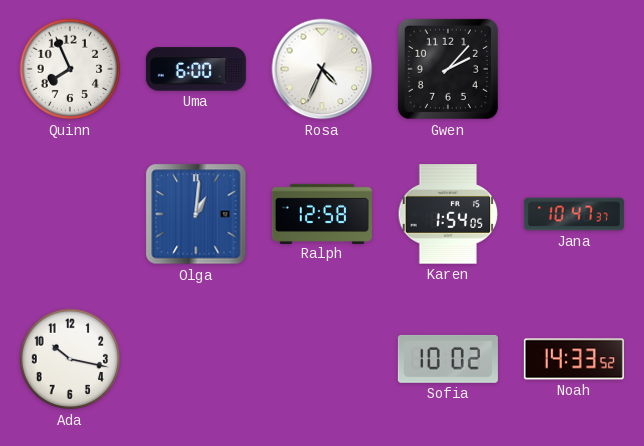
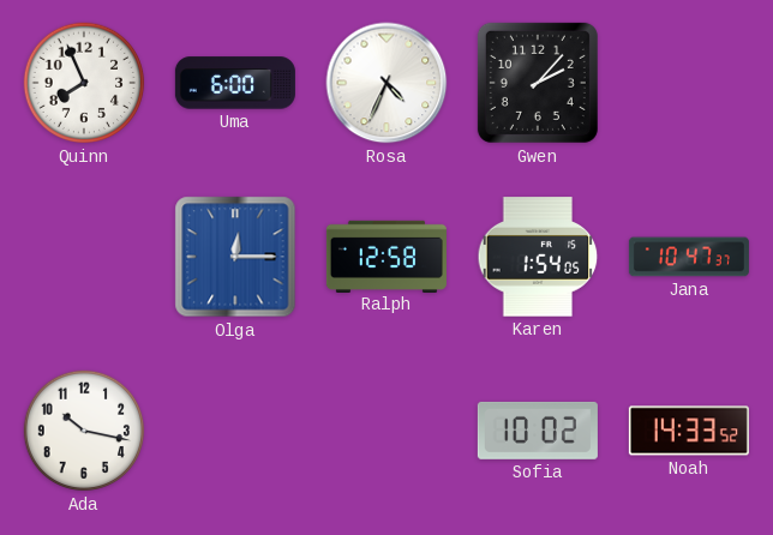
Olga: 1:01 -> 12:15
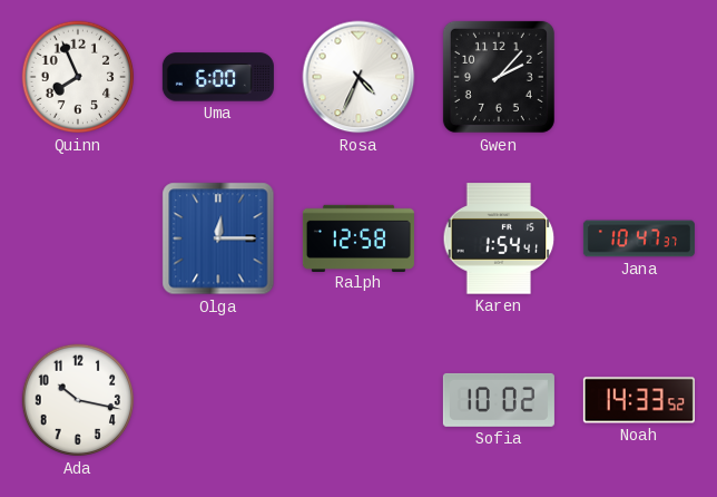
Karen: 1:54:05 -> 1:54:41
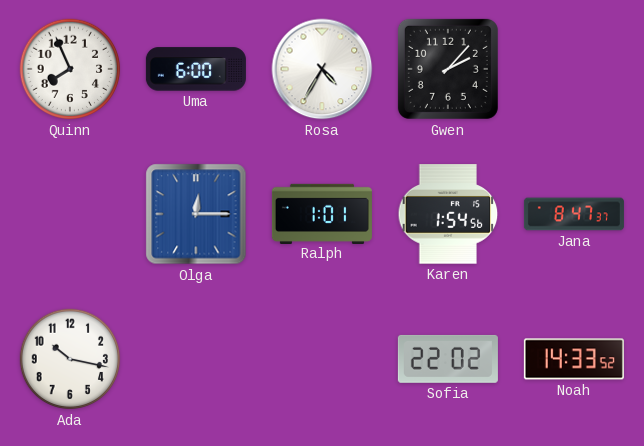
Rosa: 4:34 -> 4:35
Ralph: 12:58 -> 1:01
Karen: 1:54:41 -> 1:54:56
Jana: 10:47 -> 8:47
Sofia: 10:02 -> 22:02
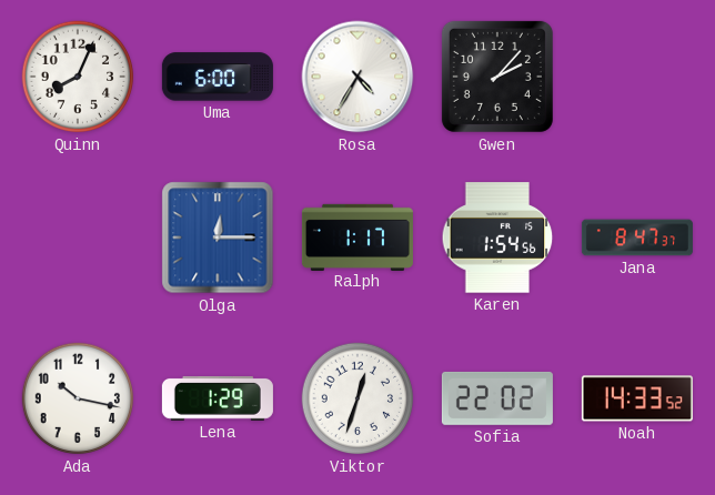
Quinn: 7:56 -> 8:04
Ralph: 1:01 -> 1:17
Lena: none -> 1:29
Viktor: none -> 12:33
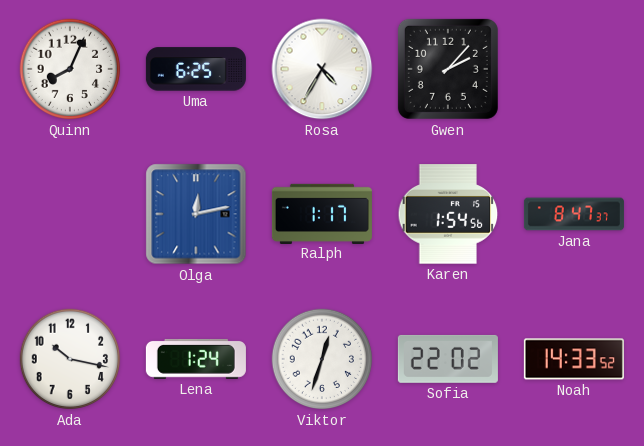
Uma: 6:00 -> 6:25
Olga: 12:15 -> 12:13
Lena: 1:29 -> 1:24
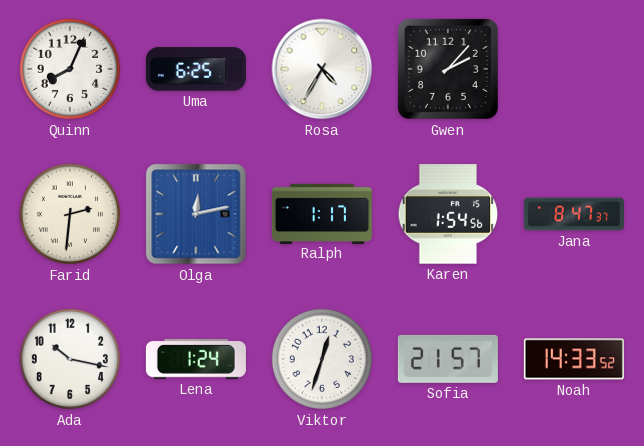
Farid: none -> 2:31
Sofia: 22:02 -> 21:57
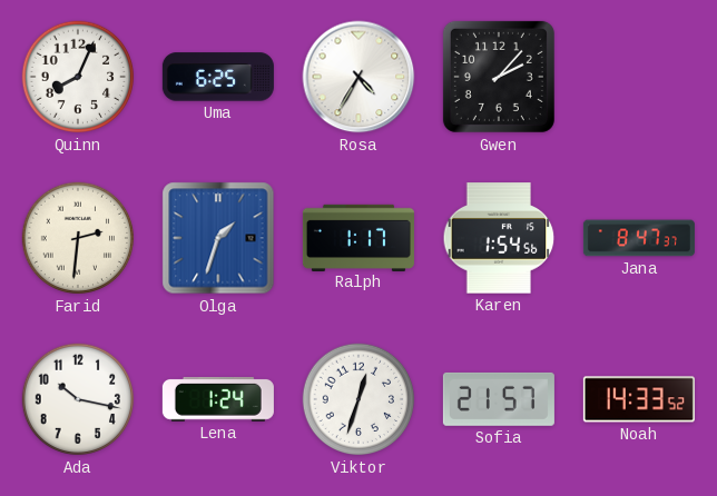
Olga: 12:13 -> 1:33
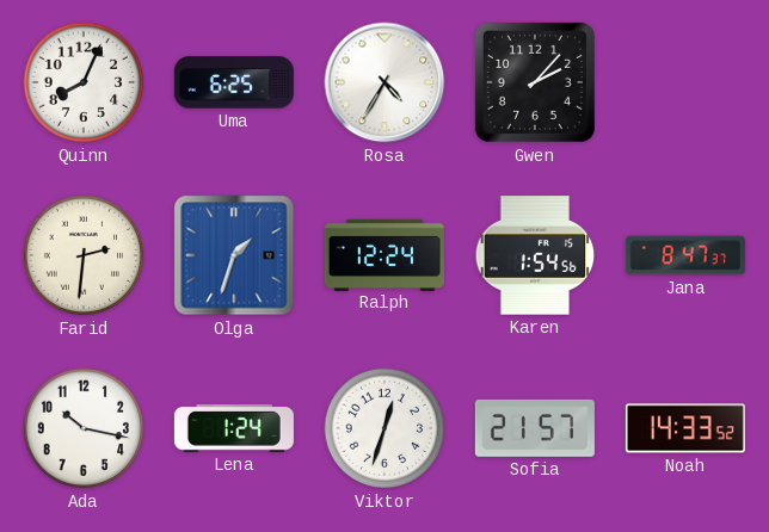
Ralph: 1:17 -> 12:24
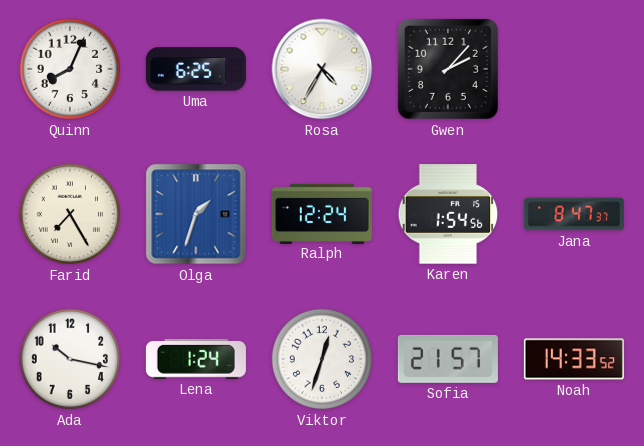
Farid: 2:31 -> 7:25
